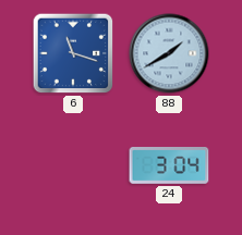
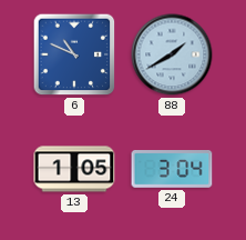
6: 11:18 -> 10:49
13: none -> 1:05
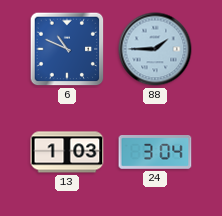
88: 1:40 -> 1:45
13: 1:05 -> 1:03
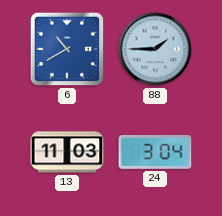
6: 10:49 -> 10:40
13: 1:03 -> 11:03
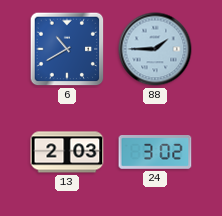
13: 11:03 -> 2:03
24: 3:04 -> 3:02
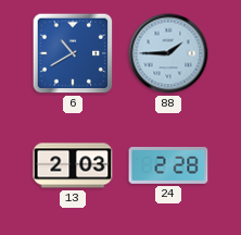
24: 3:02 -> 2:28
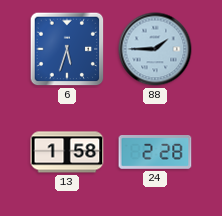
6: 10:40 -> 5:33
13: 2:03 -> 1:58
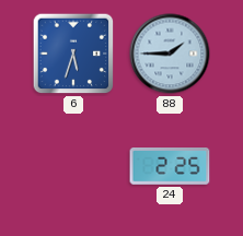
13: 1:58 -> none
24: 2:28 -> 2:25
